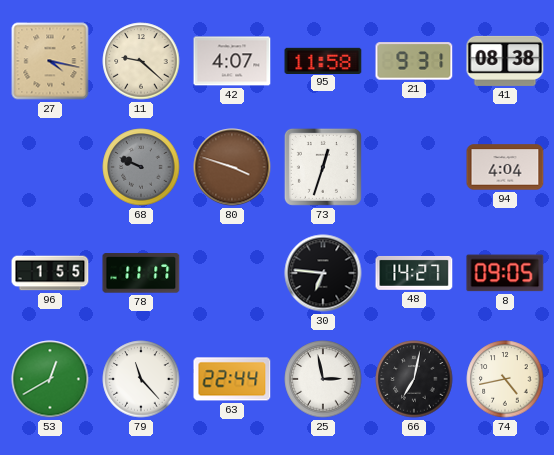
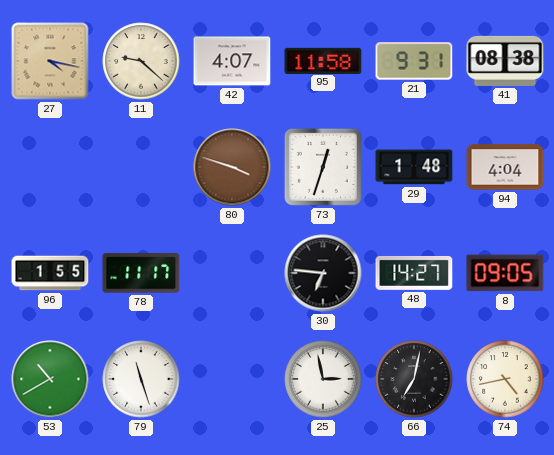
68: 9:49 -> none
29: none -> 1:48
53: 12:40 -> 10:40
79: 11:23 -> 11:27
63: 22:44 -> none
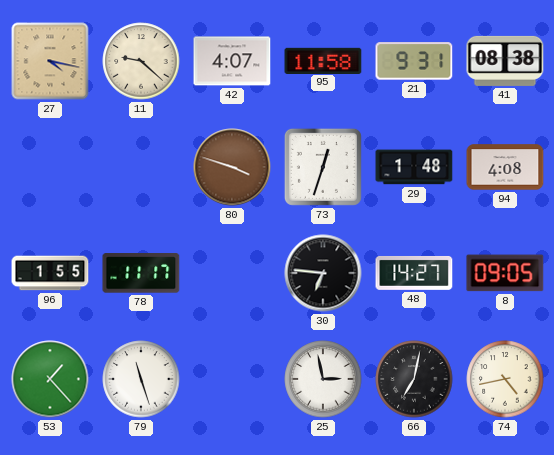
94: 4:04 -> 4:08
53: 10:40 -> 1:23
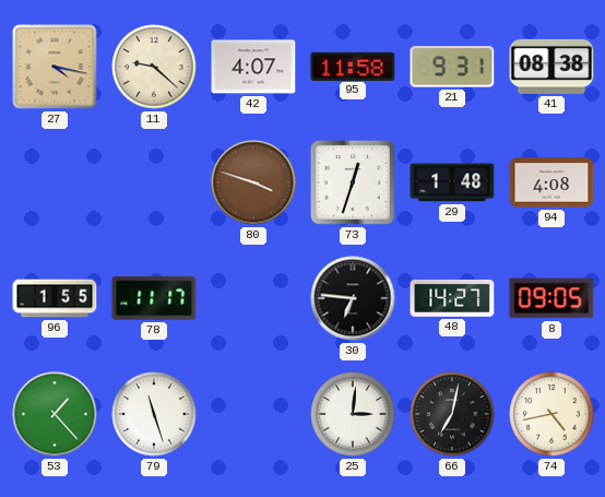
25: 2:58 -> 3:01
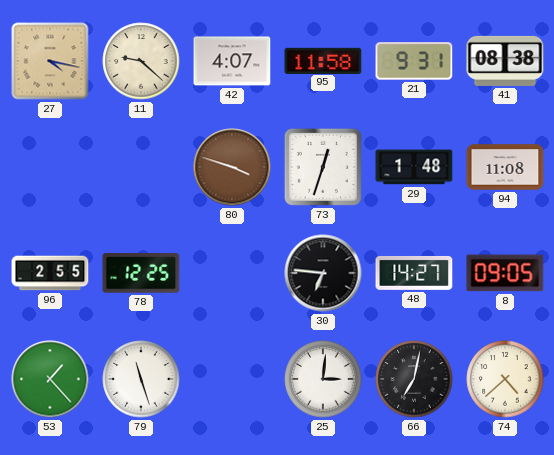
94: 4:08 -> 11:08
96: 1:55 -> 2:55
78: 11:17 -> 12:25
74: 4:43 -> 4:38
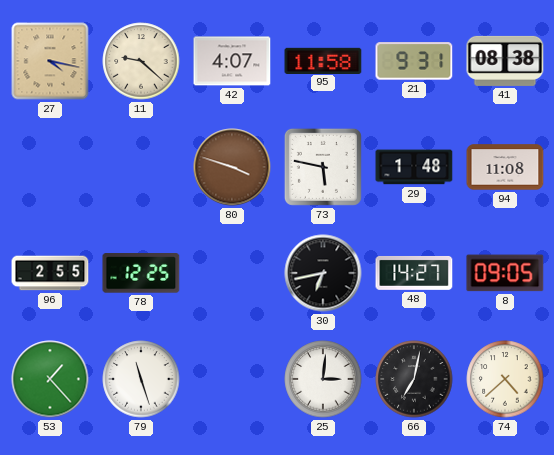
73: 12:33 -> 5:47
30: 6:46 -> 6:43
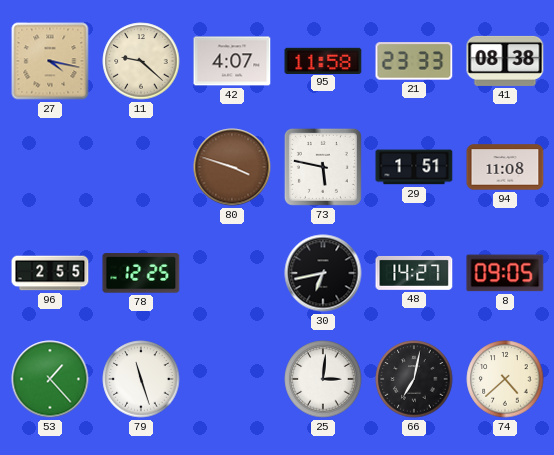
21: 9:31 -> 23:33
29: 1:48 -> 1:51
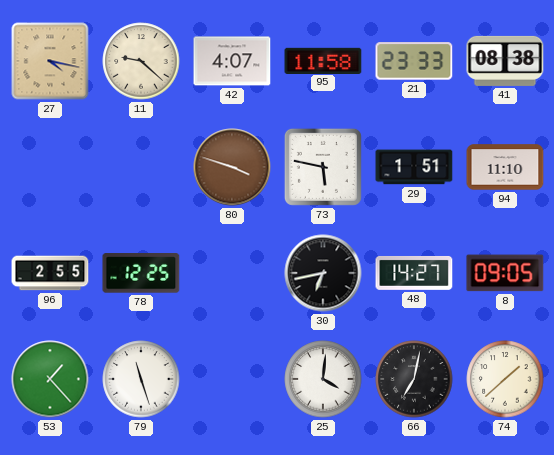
94: 11:08 -> 11:10
25: 3:01 -> 4:01
74: 4:38 -> 1:38
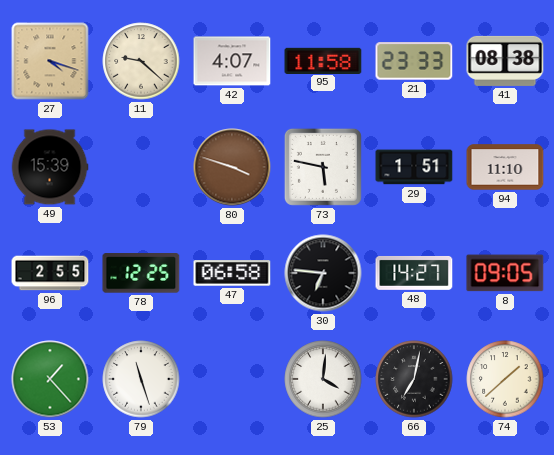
27: 4:17 -> 4:18
49: none -> 15:39
47: none -> 06:58
30: 6:43 -> 6:46
